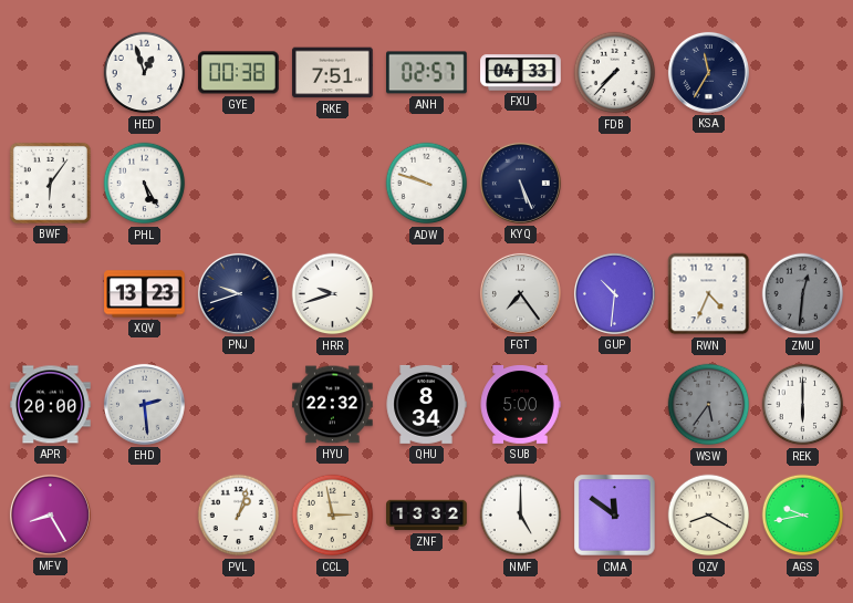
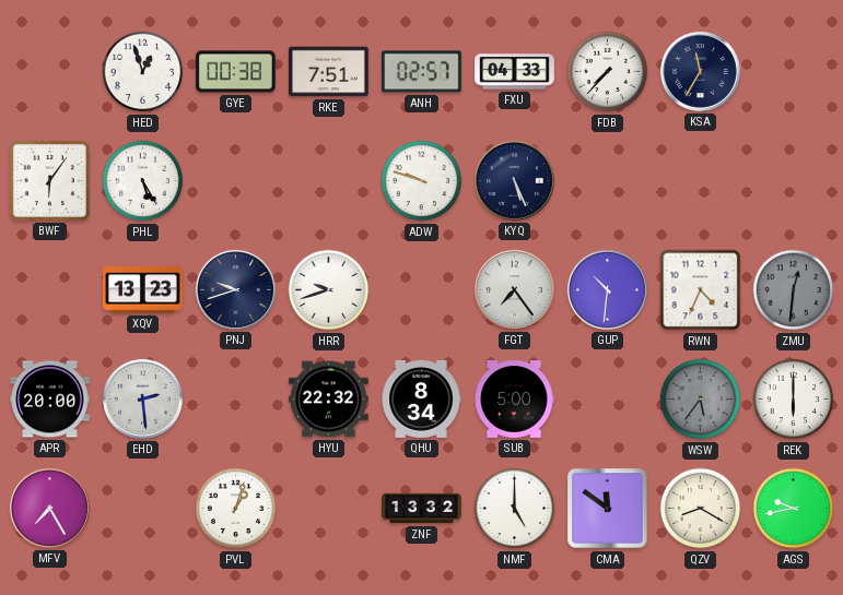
MFV: 8:25 -> 7:25
CCL: 2:58 -> none
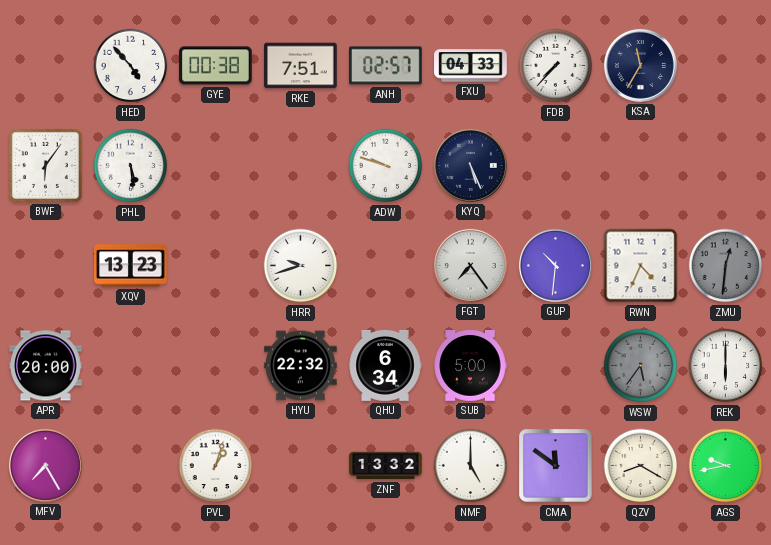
HED: 12:57 -> 4:53
PHL: 5:25 -> 5:29
PNJ: 9:42 -> none
EHD: 2:29 -> none
QHU: 8:34 -> 6:34
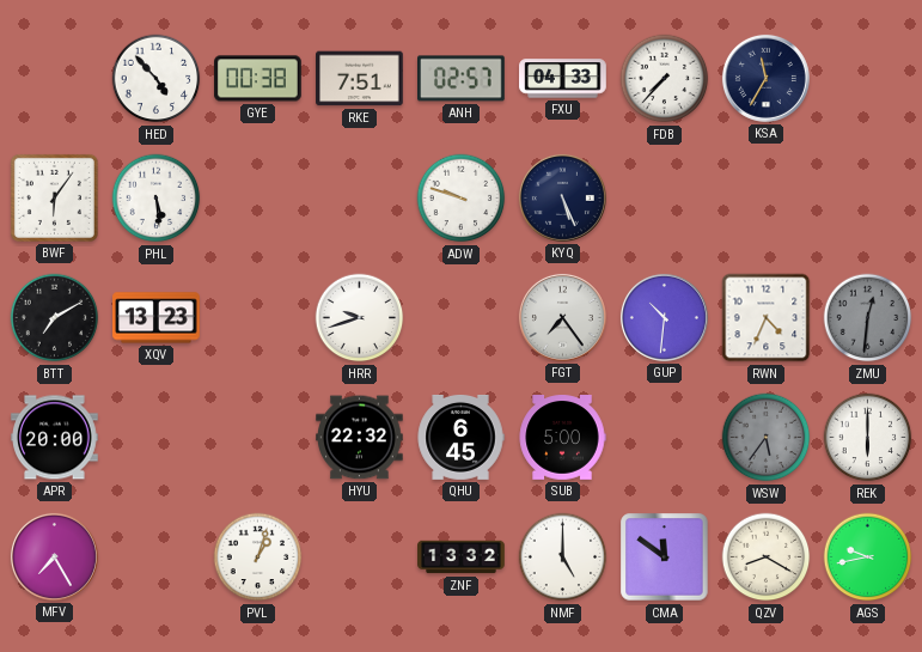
BTT: none -> 7:10
QHU: 6:34 -> 6:45
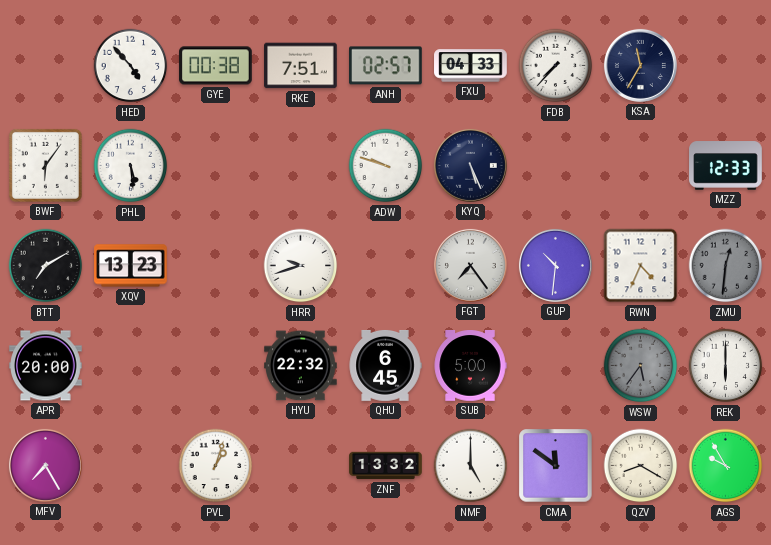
MZZ: none -> 12:33
AGS: 9:43 -> 9:55
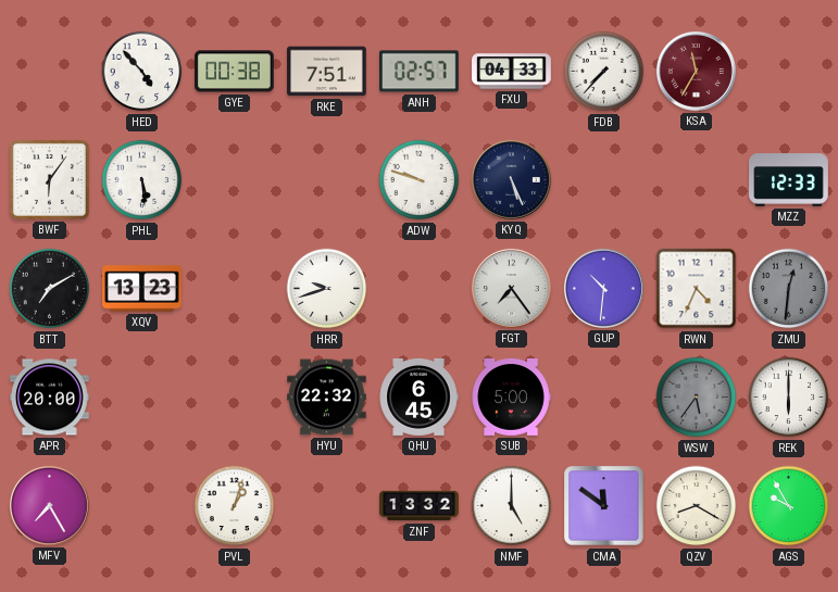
KSA dial: navy -> burgundy
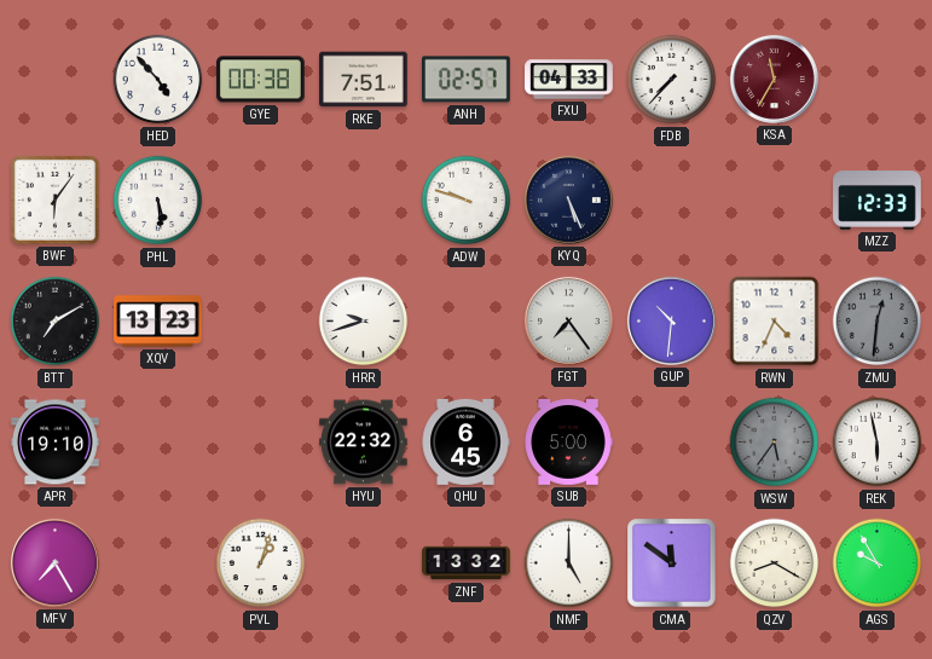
APR: 20:00 -> 19:10
REK: 6:00 -> 5:58
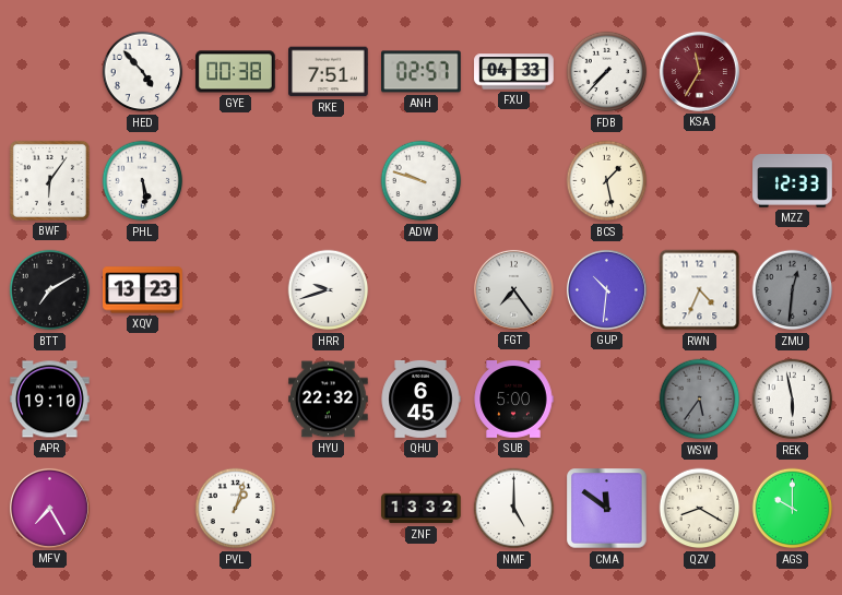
KYQ: 5:26 -> none
BCS: none -> 1:28
AGS: 9:55 -> 10:00
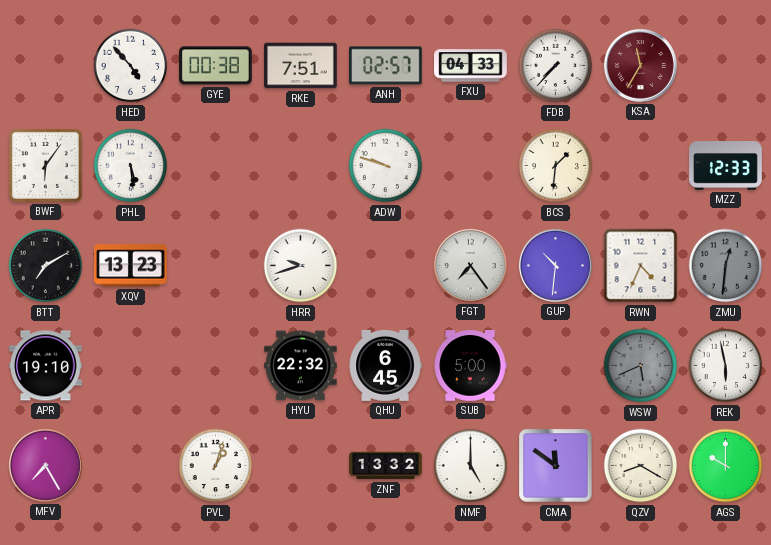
BCS: 1:28 -> 1:31
WSW: 5:36 -> 5:41
